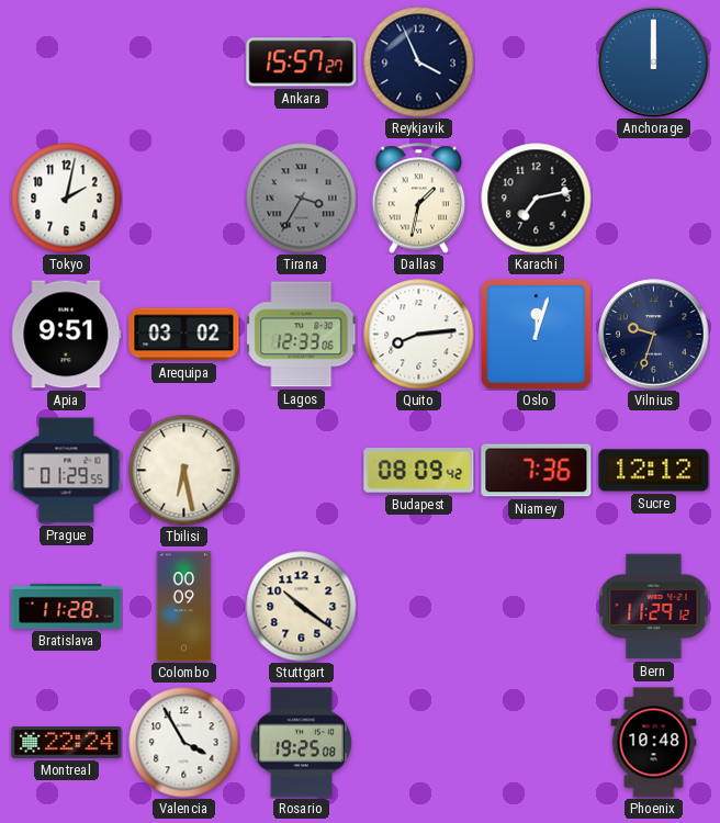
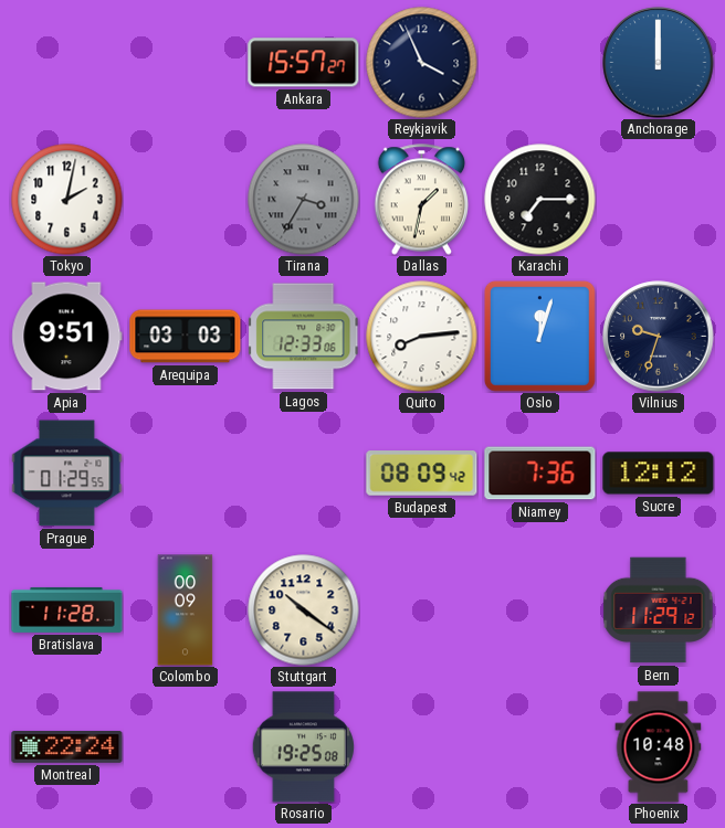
Karachi: 7:13 -> 7:15
Arequipa: 03:02 -> 03:03
Tbilisi: 6:28 -> none
Valencia: 3:55 -> none
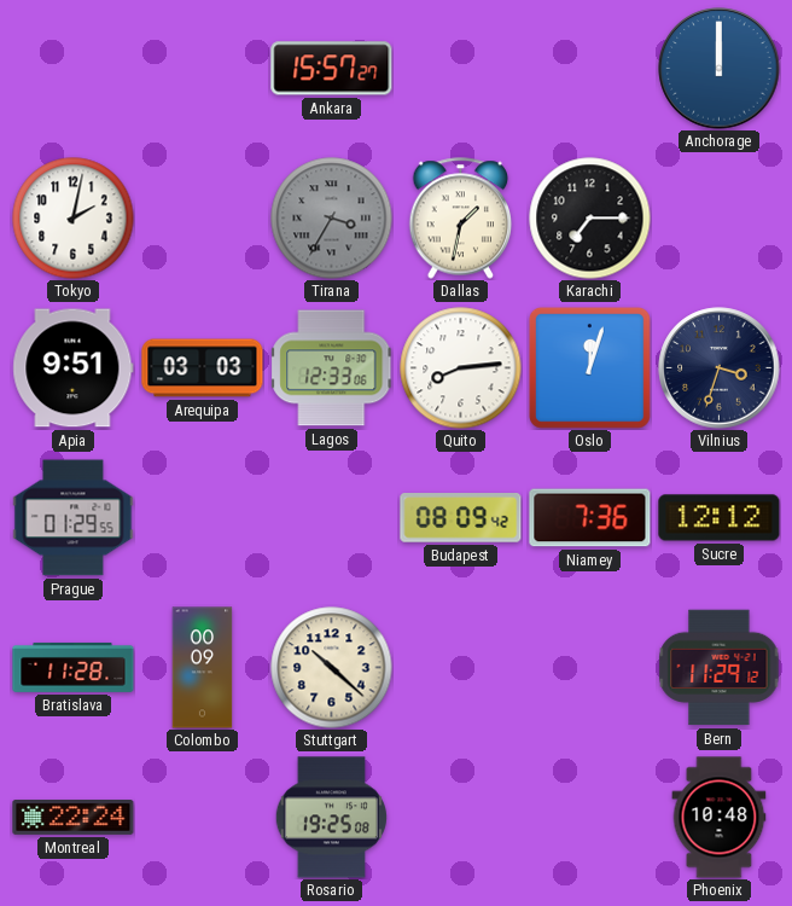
Reykjavik: 3:56 -> none
Vilnius: 9:33 -> 3:33
Stuttgart: 10:21 -> 10:22
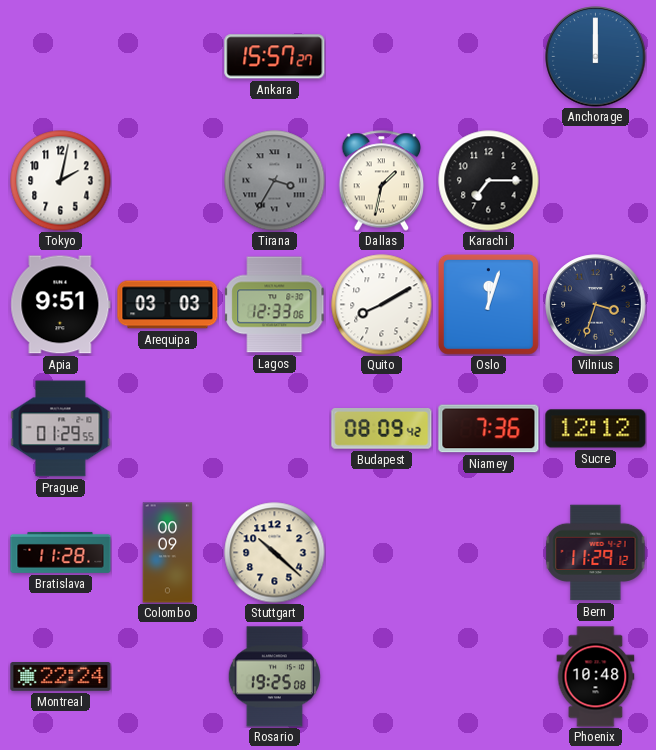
Quito: 8:14 -> 8:10
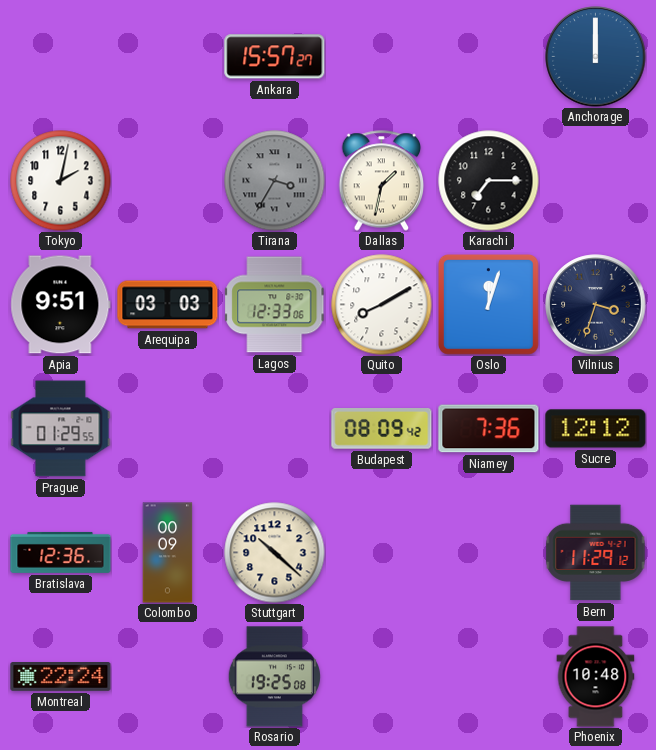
Bratislava: 11:28 -> 12:36
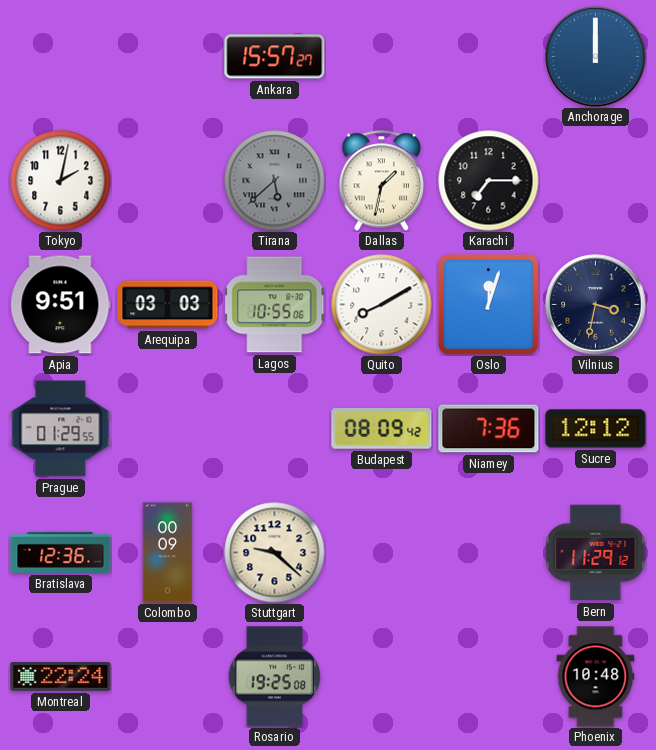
Tirana: 3:35 -> 5:38
Lagos: 12:33 -> 10:55
Vilnius: 3:33 -> 3:32
Stuttgart: 10:22 -> 9:22
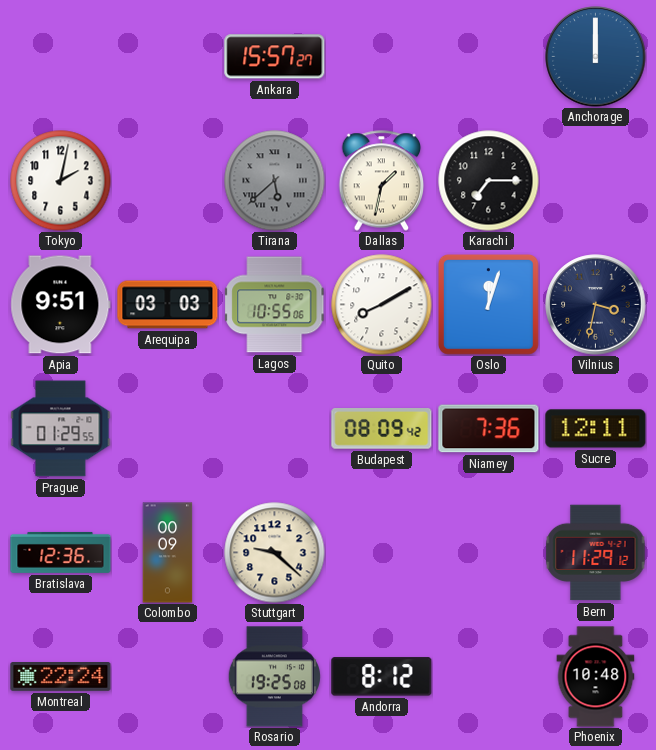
Sucre: 12:12 -> 12:11
Andorra: none -> 8:12
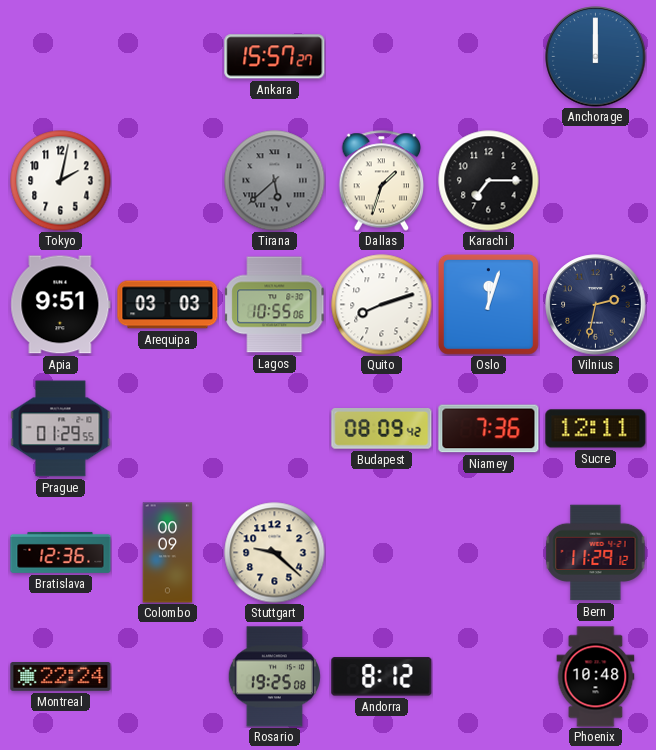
Dallas: 1:32 -> 1:33
Quito: 8:10 -> 8:12
Vilnius: 3:32 -> 2:32
